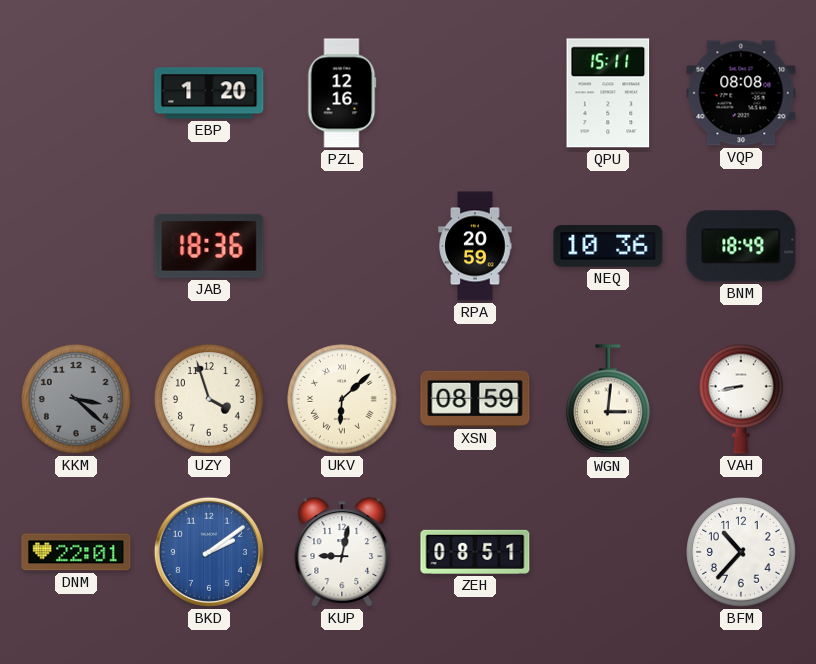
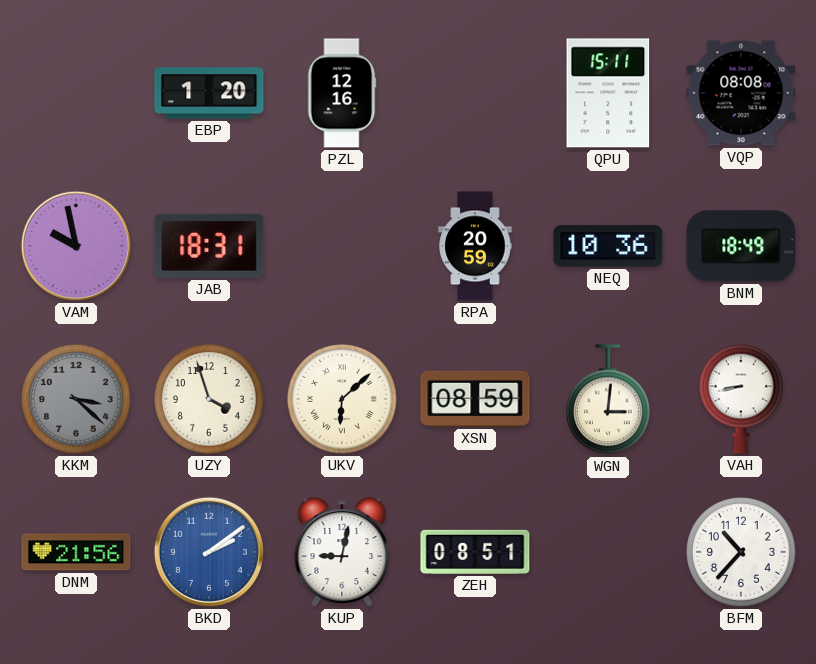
VAM: none -> 9:58
JAB: 18:36 -> 18:31
DNM: 22:01 -> 21:56
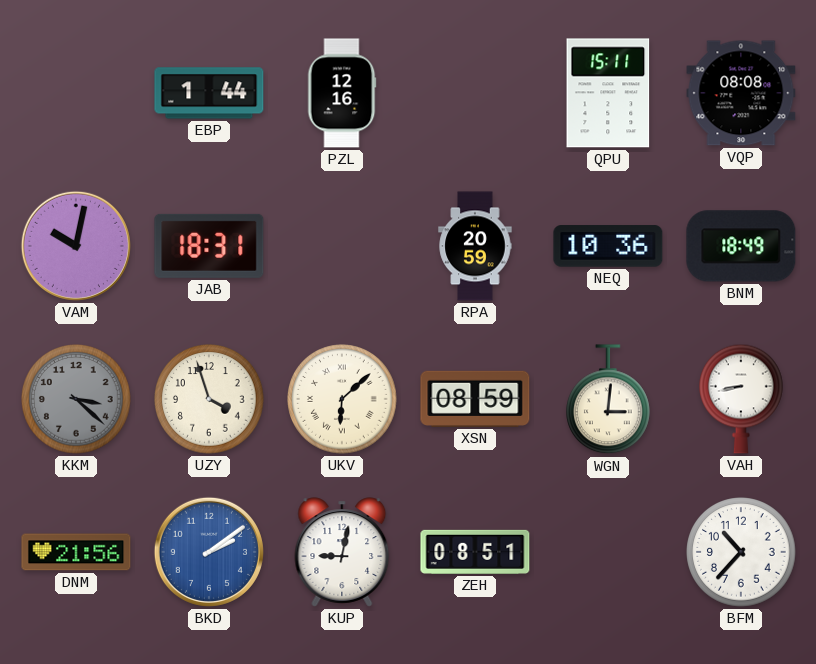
EBP: 1:20 -> 1:44
VAM: 9:58 -> 10:02
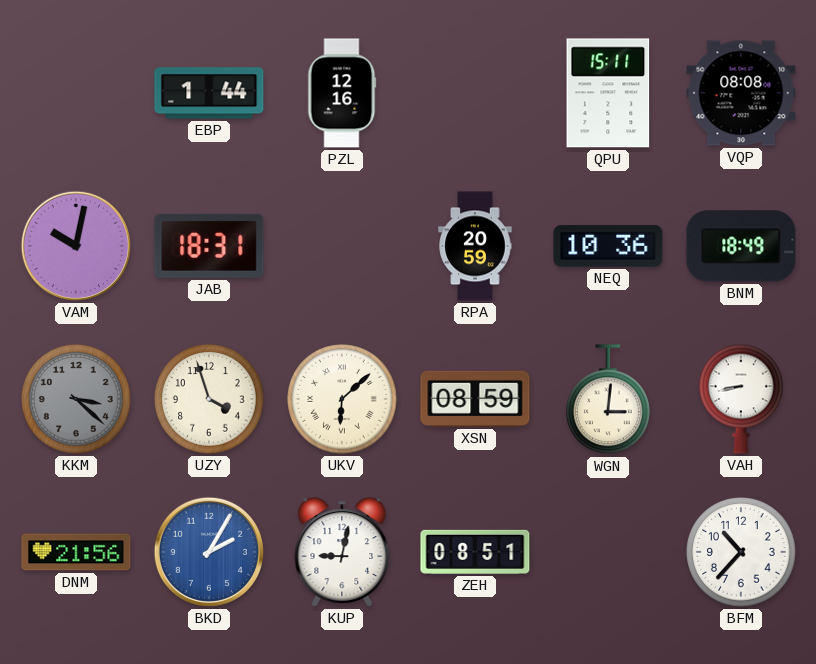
BKD: 2:09 -> 2:05
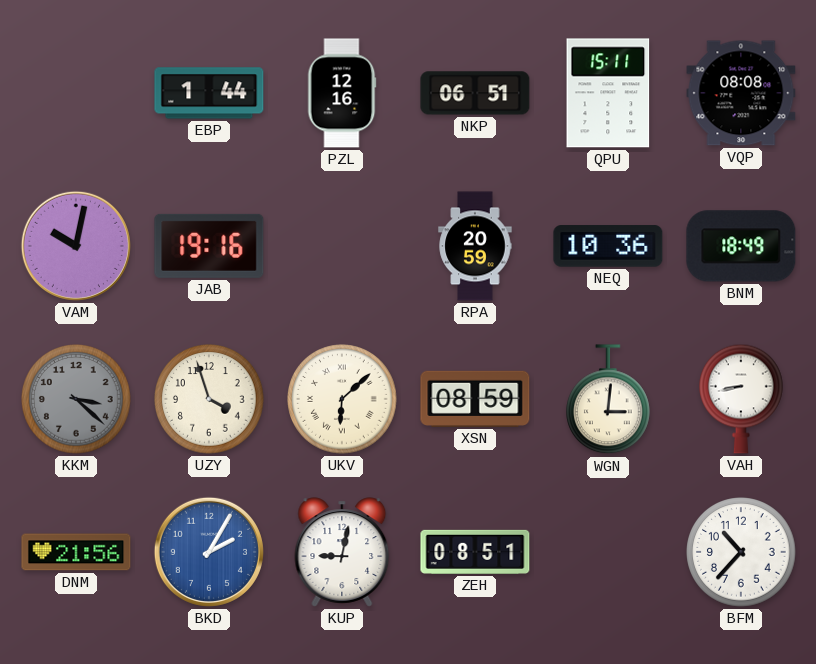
NKP: none -> 06:51
JAB: 18:31 -> 19:16
